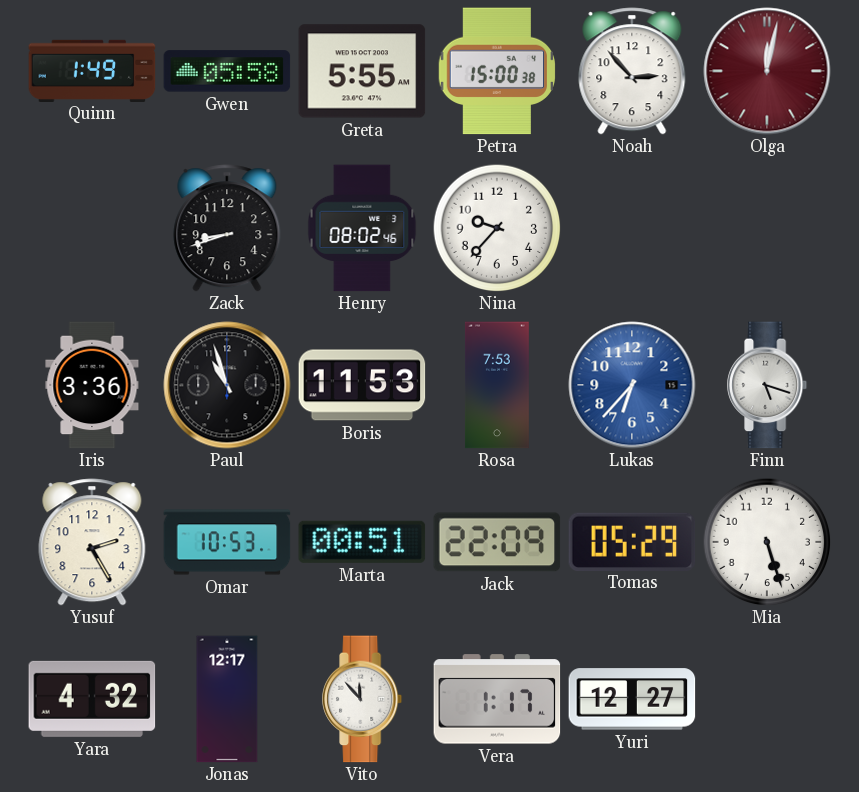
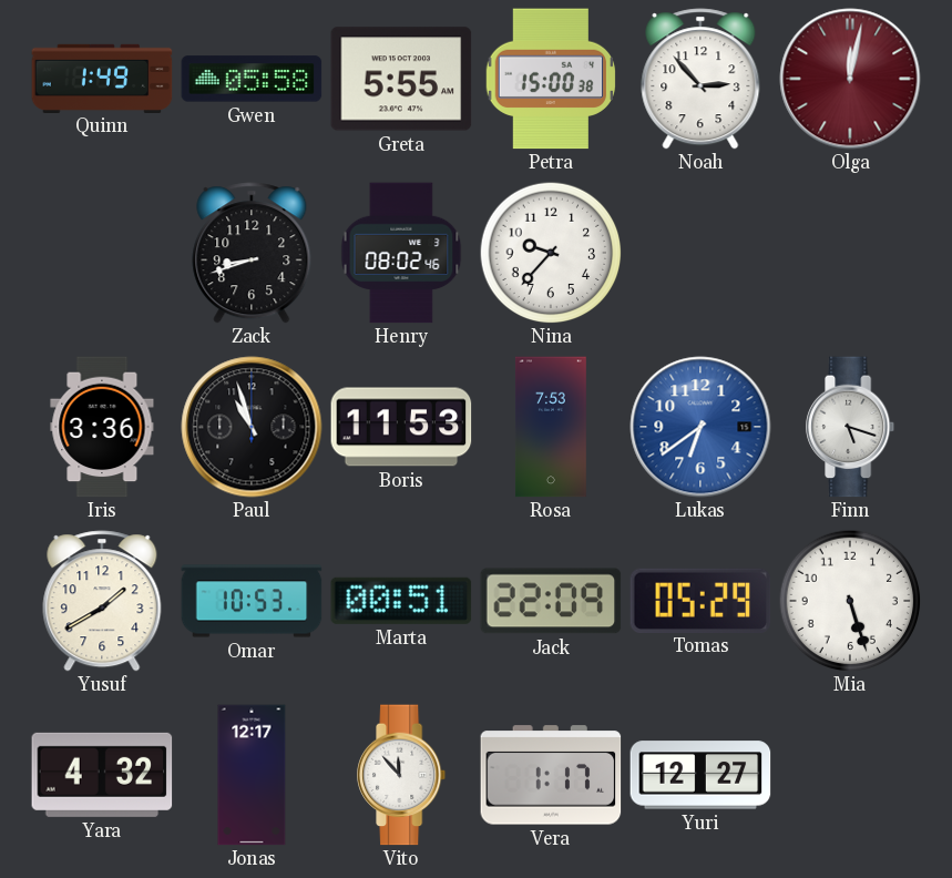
Lukas: 6:37 -> 6:39
Yusuf: 2:25 -> 1:40
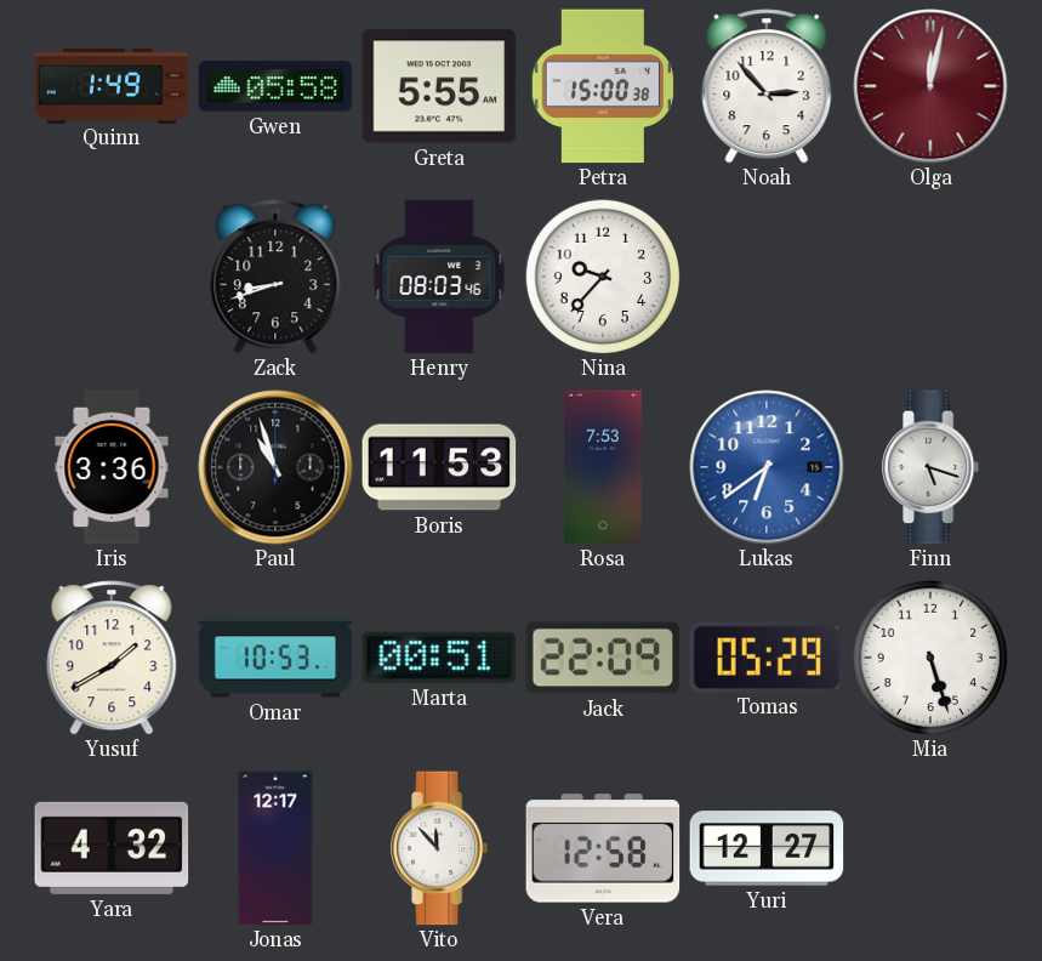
Henry: 08:02 -> 08:03
Vera: 1:17 -> 12:58
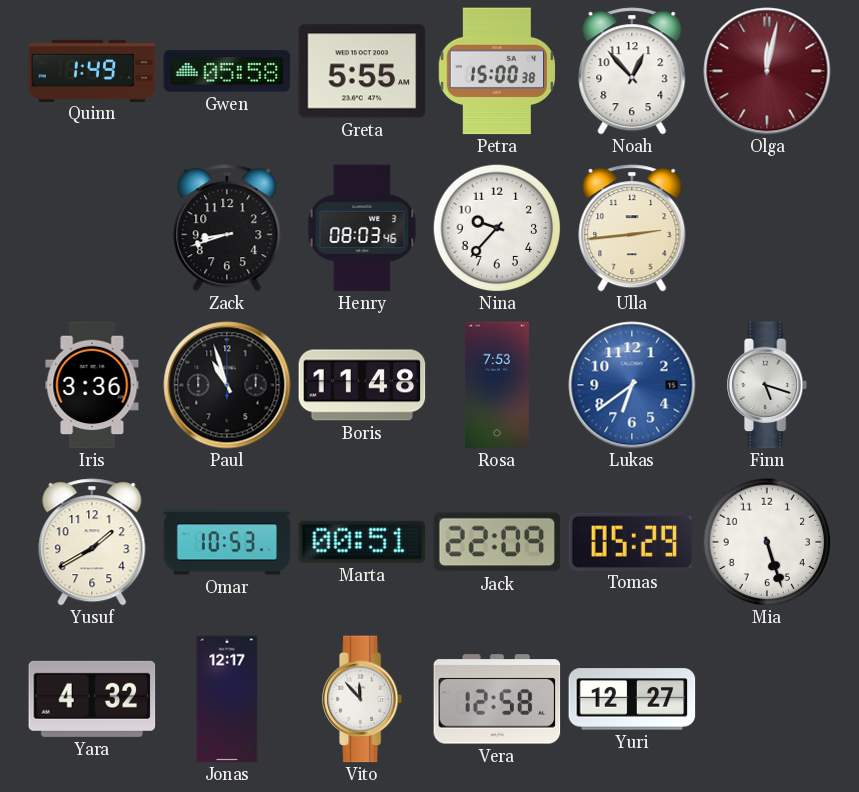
Noah: 2:53 -> 12:53
Ulla: none -> 2:44
Boris: 11:53 -> 11:48
